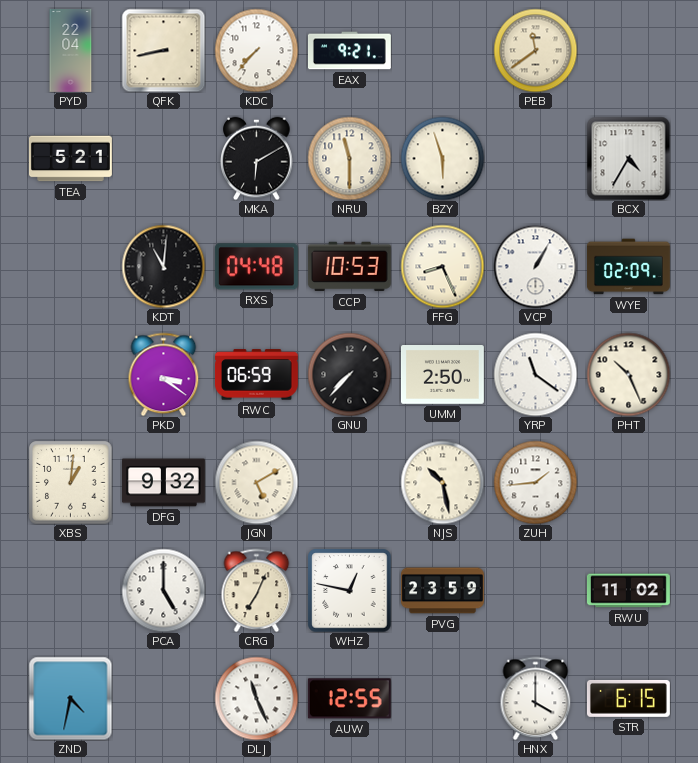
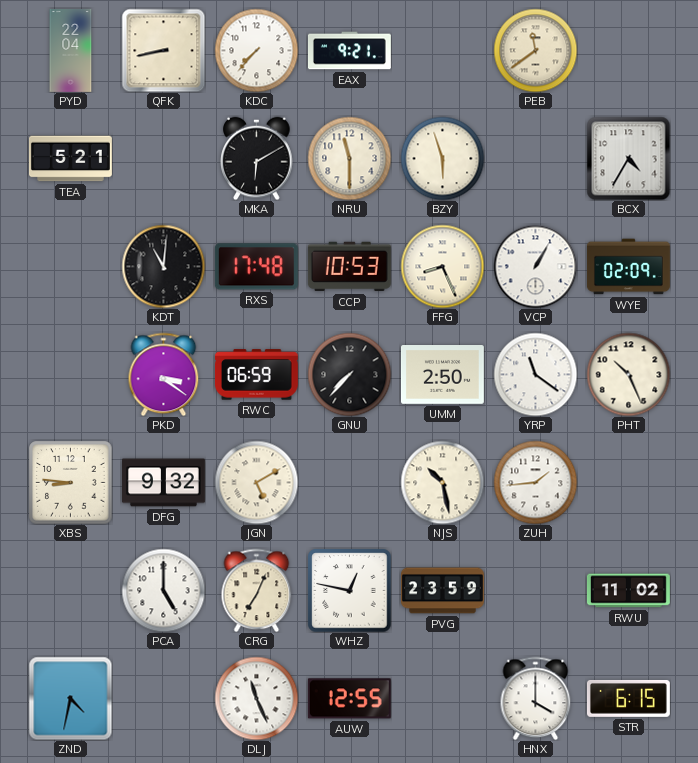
RXS: 04:48 -> 17:48
XBS: 1:01 -> 8:46
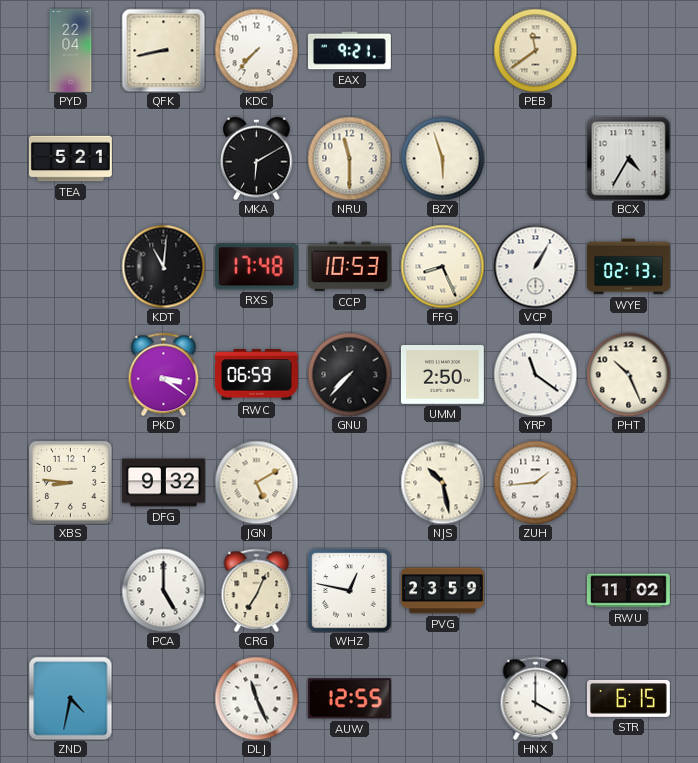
WYE: 02:09 -> 02:13
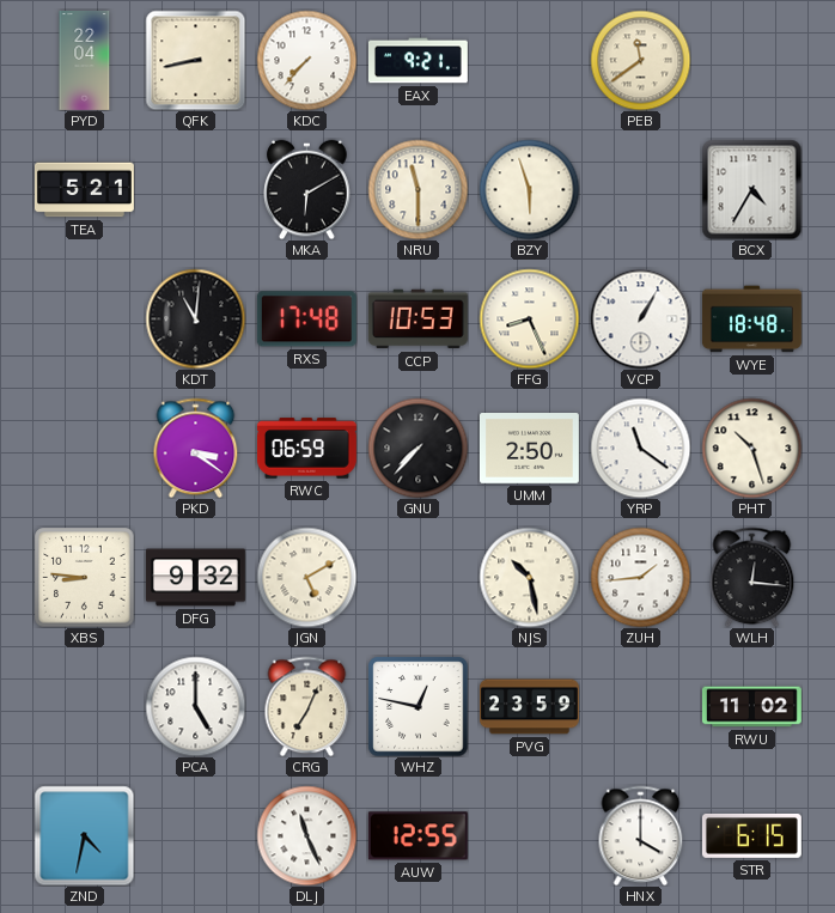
WYE: 02:13 -> 18:48
PHT: 10:26 -> 10:27
WLH: none -> 12:16
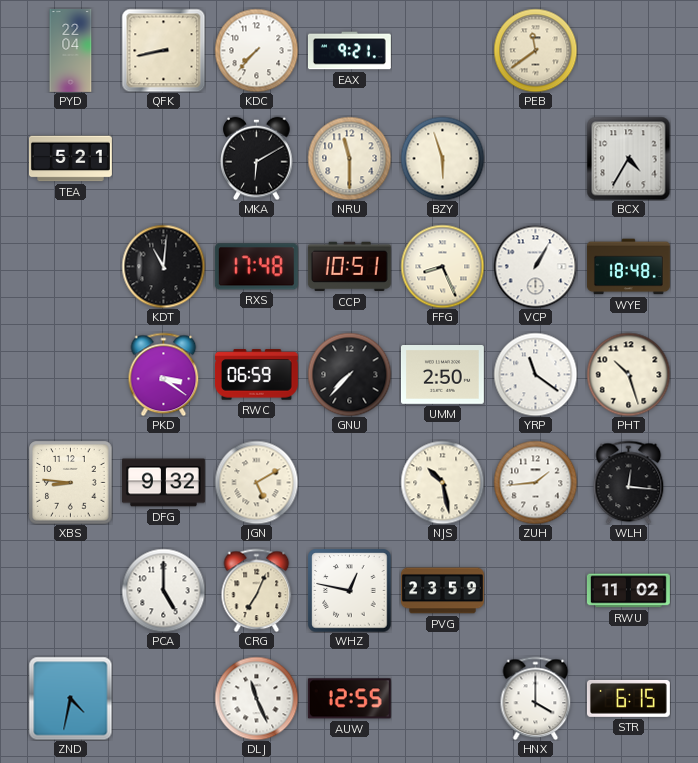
CCP: 10:53 -> 10:51
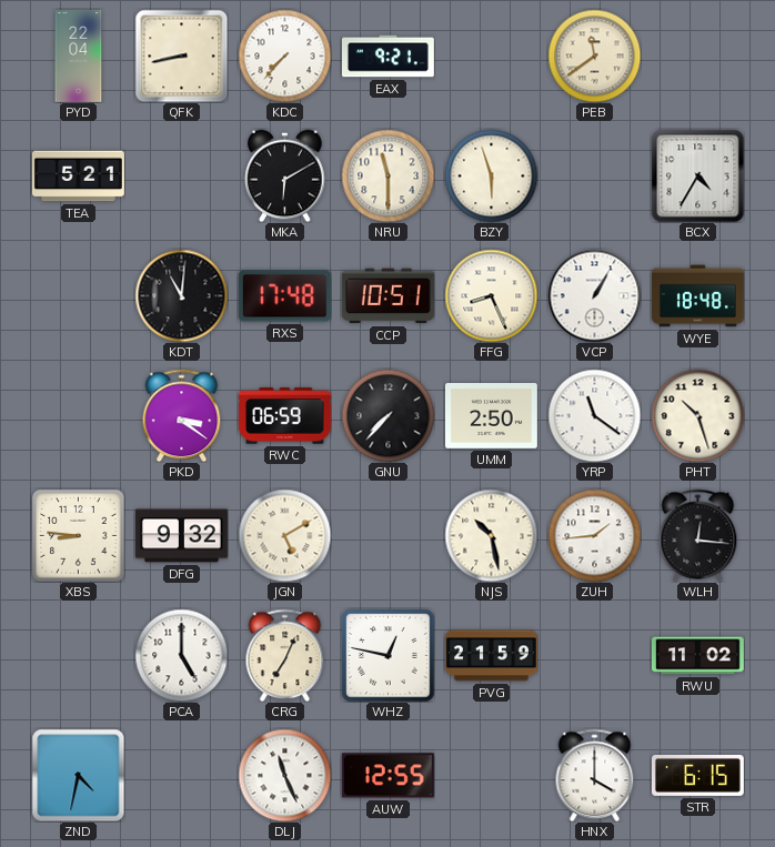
PVG: 23:59 -> 21:59
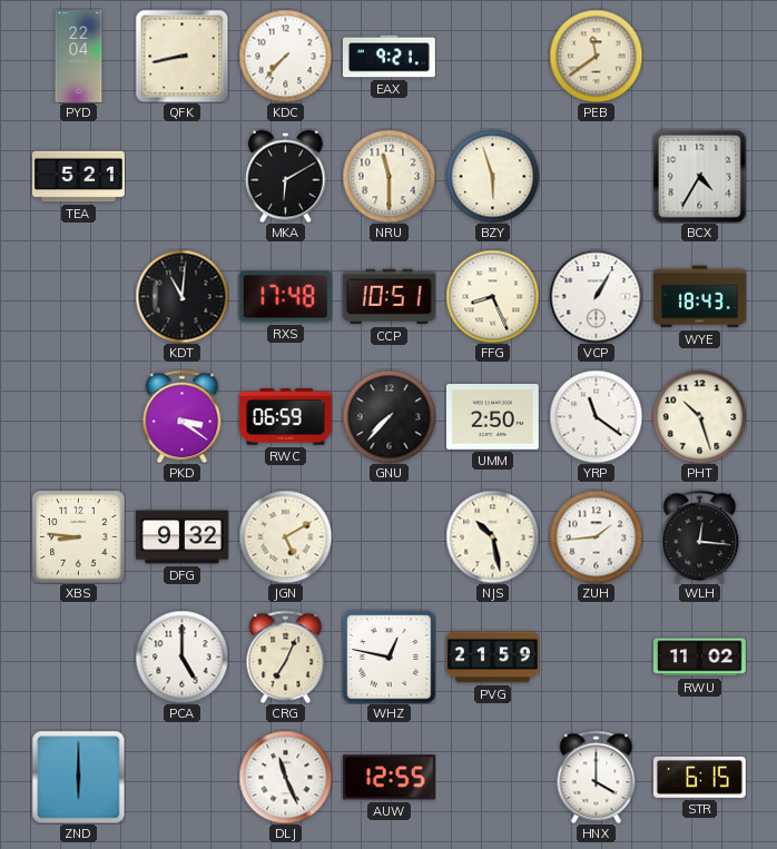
WYE: 18:48 -> 18:43
ZND: 4:32 -> 6:00
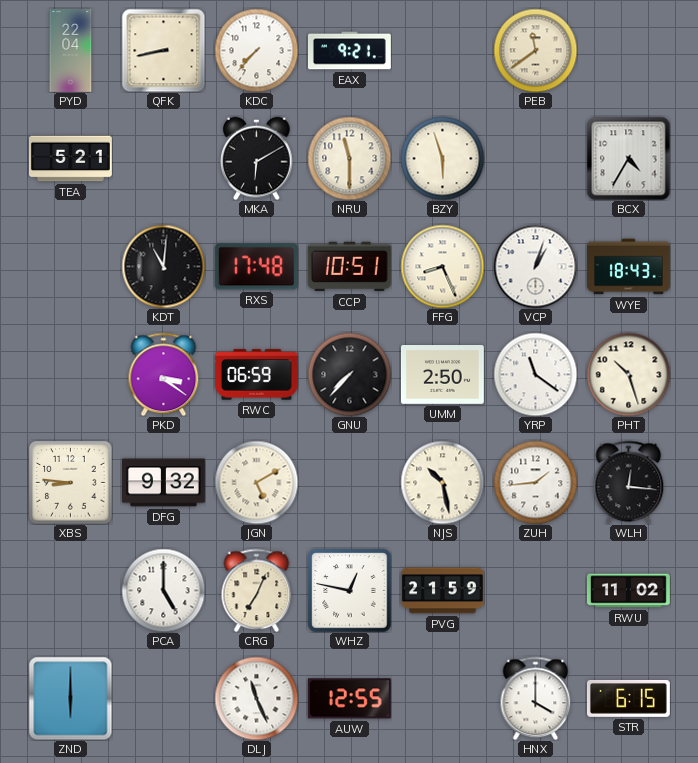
VCP: 1:05 -> 1:03
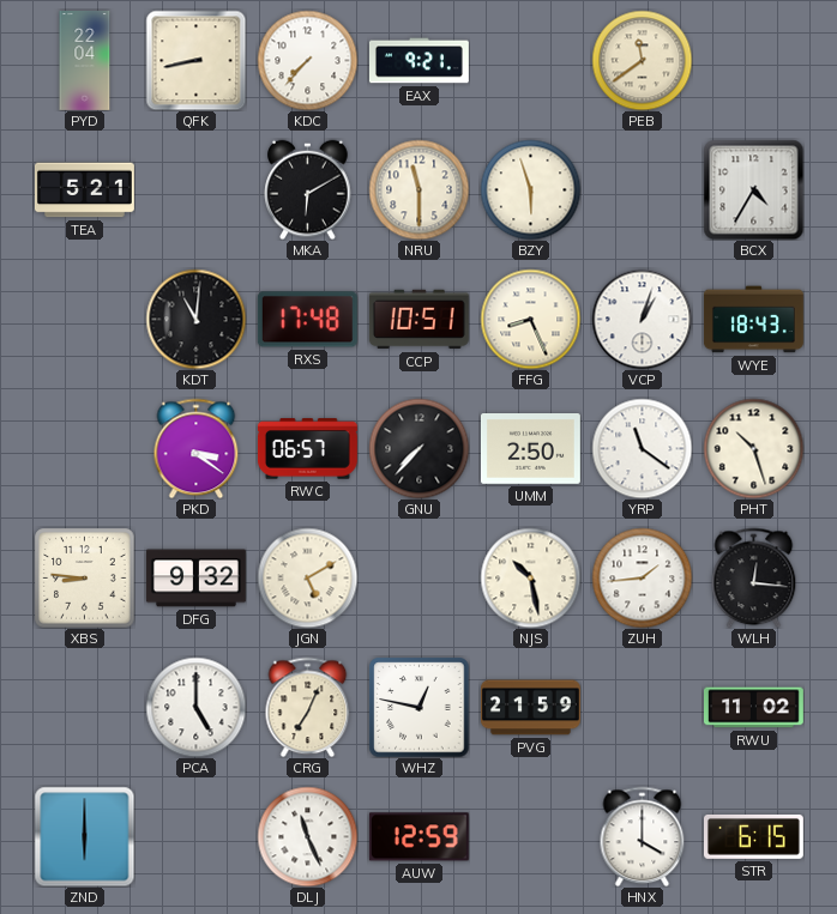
RWC: 06:59 -> 06:57
AUW: 12:55 -> 12:59
